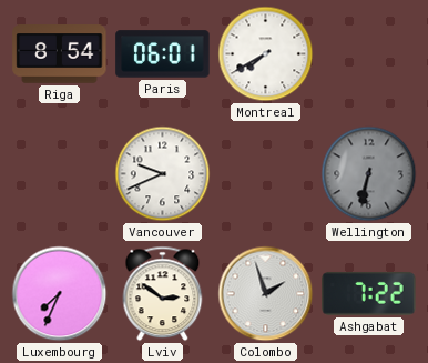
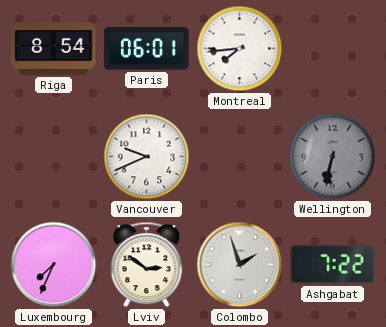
Montreal: 7:40 -> 7:44
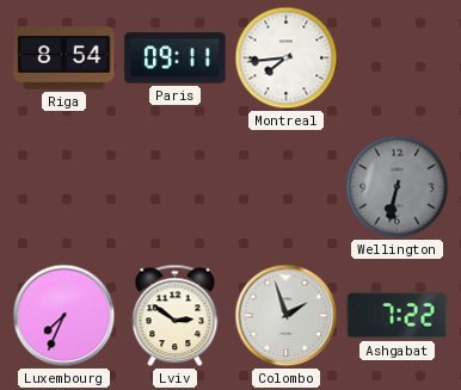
Paris: 06:01 -> 09:11
Vancouver: 9:41 -> none
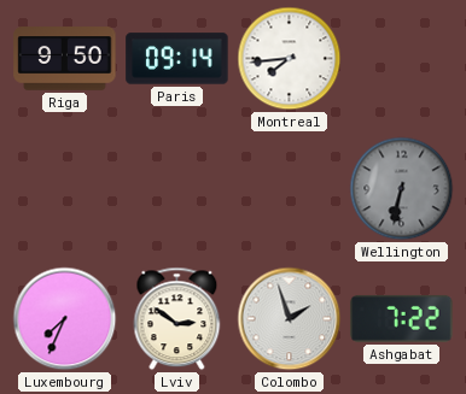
Riga: 8:54 -> 9:50
Paris: 09:11 -> 09:14
